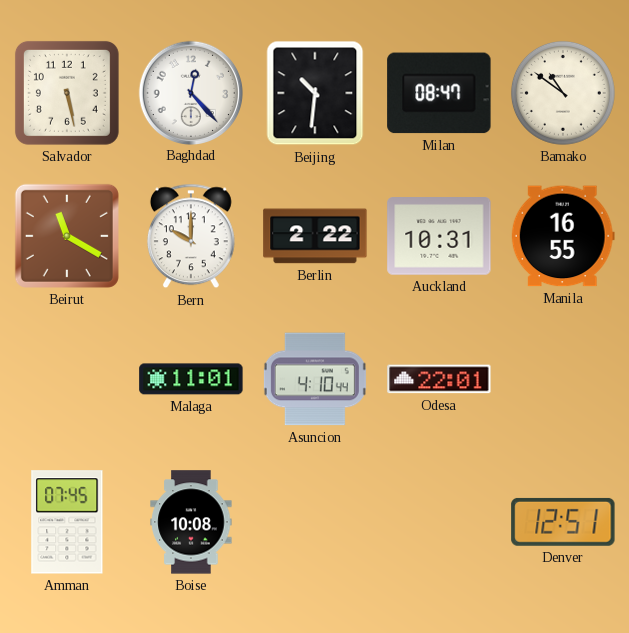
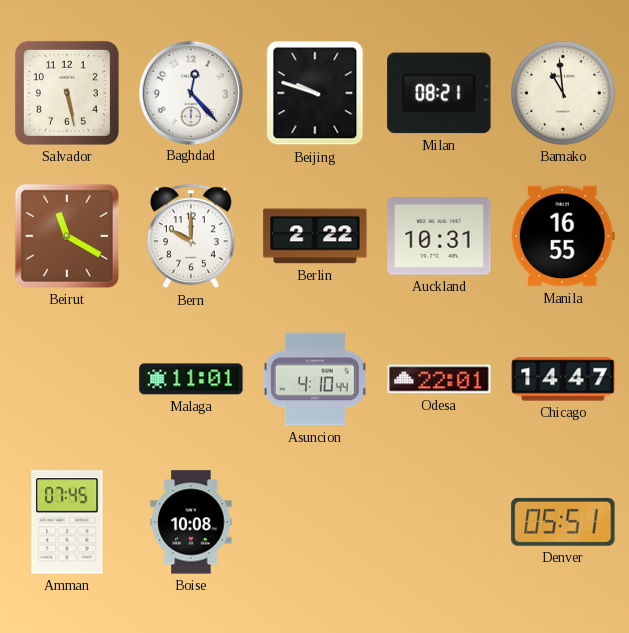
Beijing: 10:31 -> 9:48
Milan: 08:47 -> 08:21
Bamako: 10:51 -> 10:59
Chicago: none -> 14:47
Denver: 12:51 -> 05:51
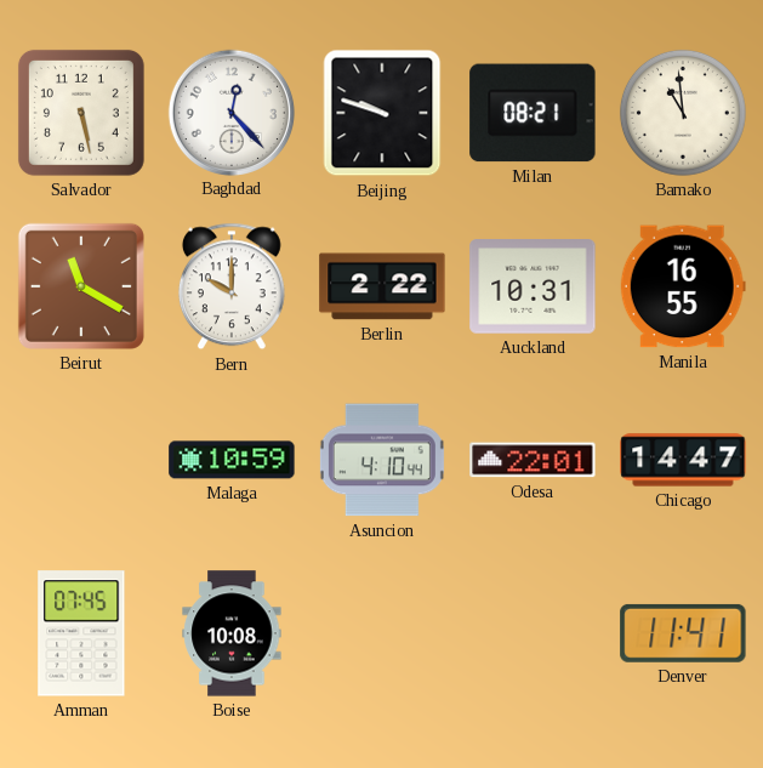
Malaga: 11:01 -> 10:59
Denver: 05:51 -> 11:41
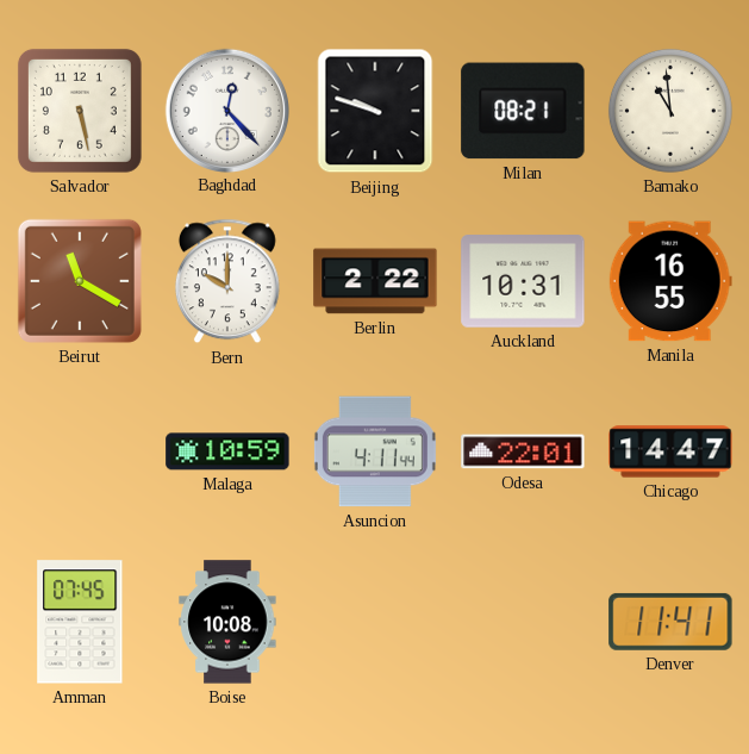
Asuncion: 4:10 -> 4:11
